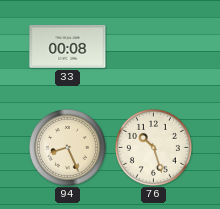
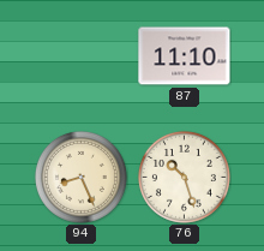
33: 00:08 -> none
87: none -> 11:10
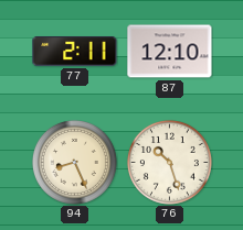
77: none -> 2:11
87: 11:10 -> 12:10
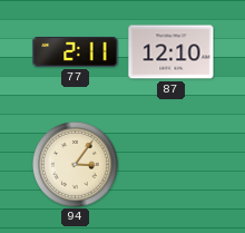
94: 8:26 -> 3:06
76: 10:27 -> none
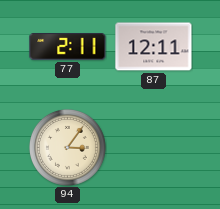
87: 12:10 -> 12:11
